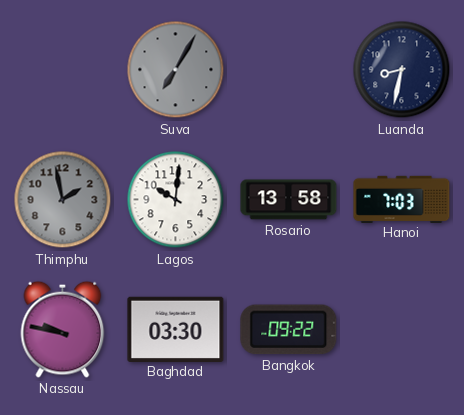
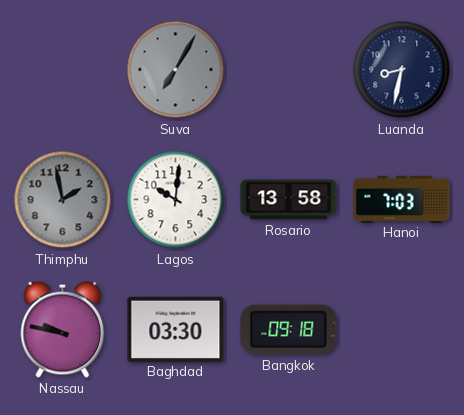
Bangkok: 09:22 -> 09:18
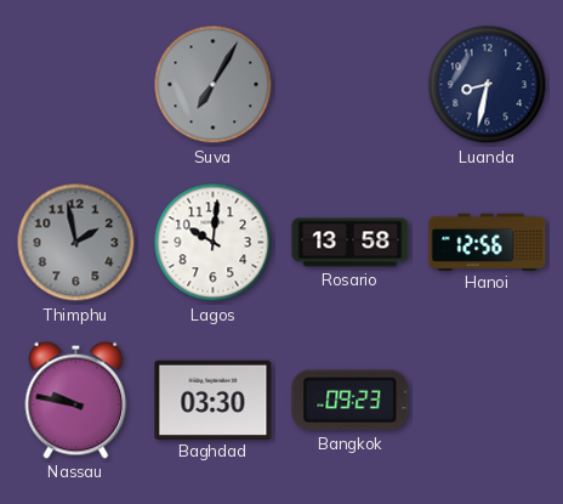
Hanoi: 7:03 -> 12:56
Bangkok: 09:18 -> 09:23
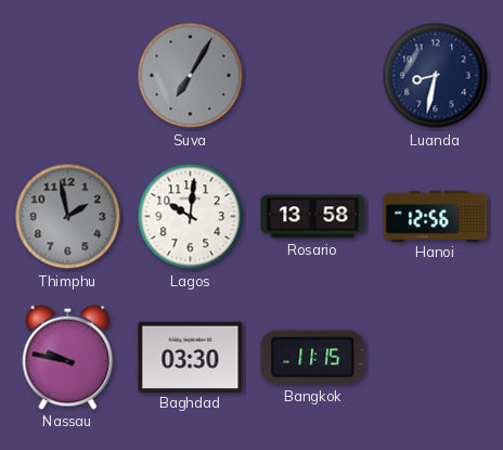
Bangkok: 09:23 -> 11:15
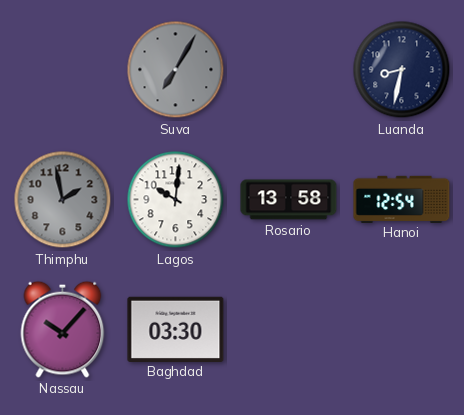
Hanoi: 12:56 -> 12:54
Nassau: 9:47 -> 10:07
Bangkok: 11:15 -> none
